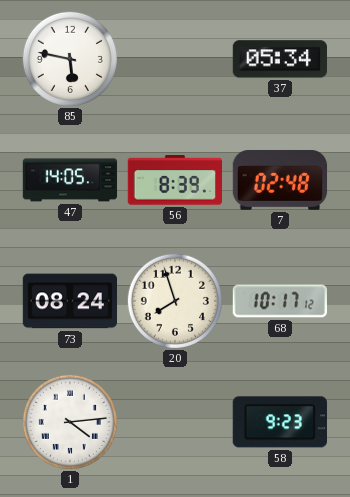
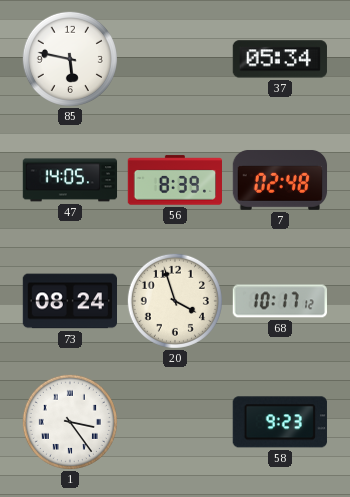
20: 7:57 -> 3:57
1: 4:14 -> 3:24
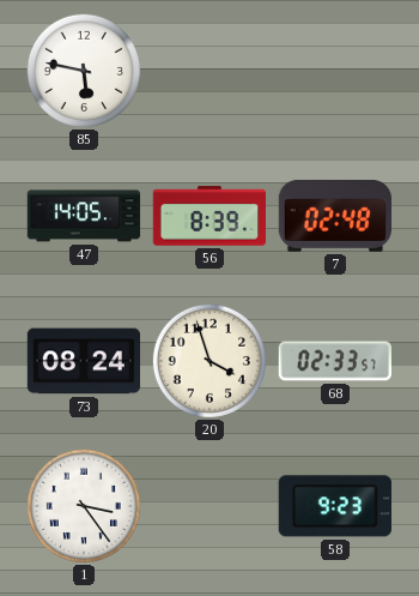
37: 05:34 -> none
68: 10:17 -> 02:33
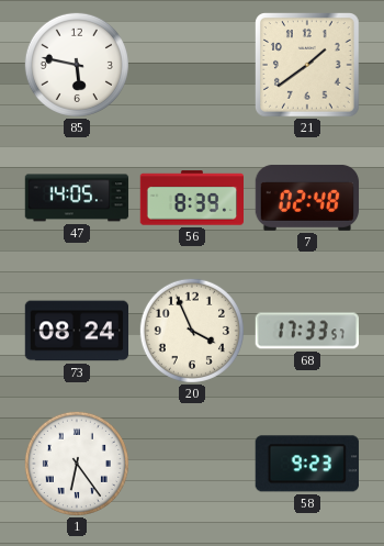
21: none -> 1:39
20: 3:57 -> 3:56
68: 02:33 -> 17:33
1: 3:24 -> 6:24
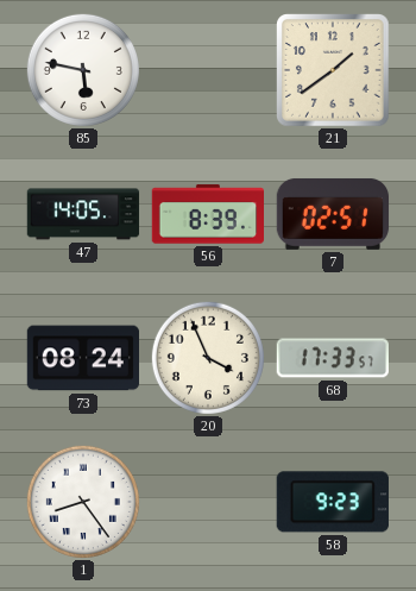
7: 02:48 -> 02:51
1: 6:24 -> 8:24
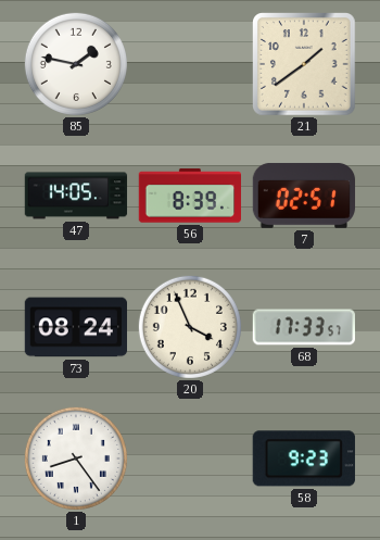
85: 5:47 -> 1:47
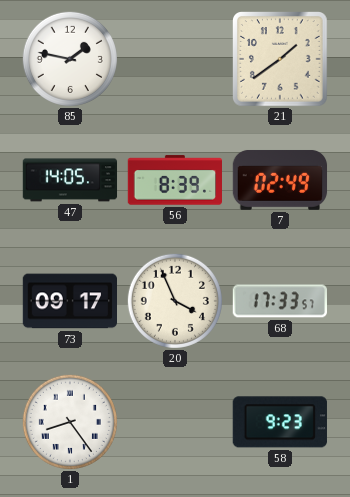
7: 02:51 -> 02:49
73: 08:24 -> 09:17
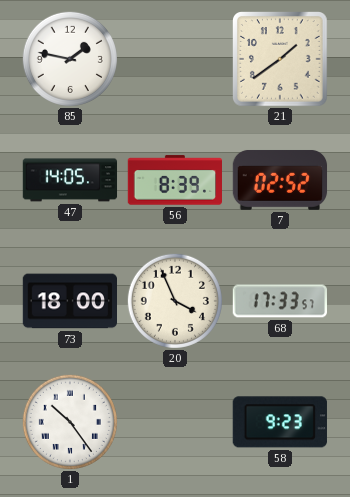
7: 02:49 -> 02:52
73: 09:17 -> 18:00
1: 8:24 -> 10:24
